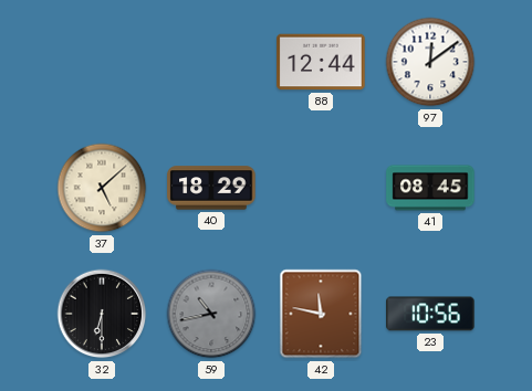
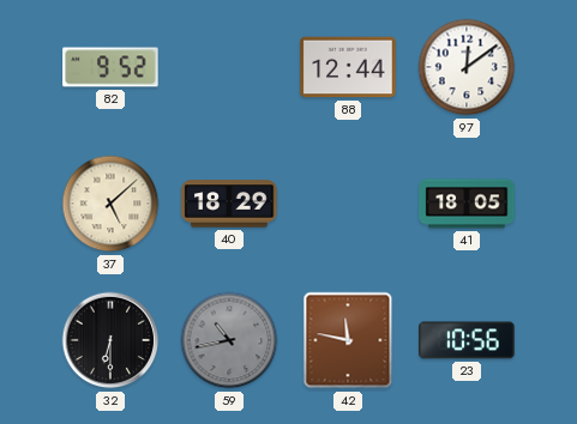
82: none -> 9:52
41: 08:45 -> 18:05
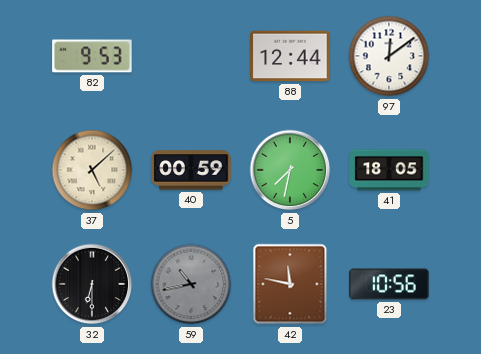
82: 9:52 -> 9:53
40: 18:29 -> 00:59
5: none -> 7:32
